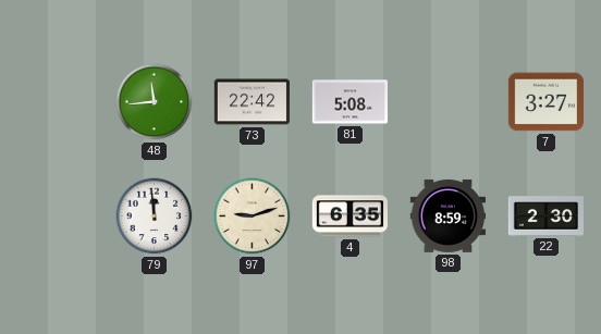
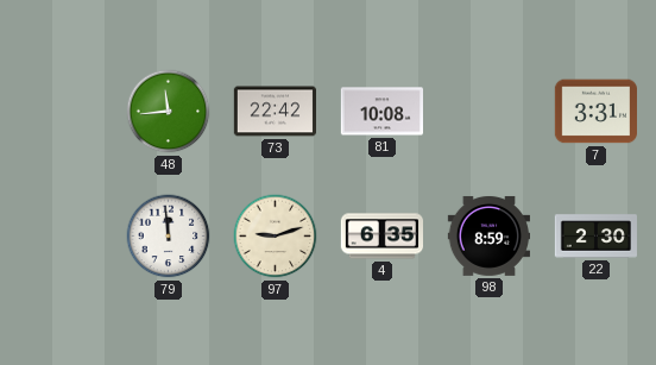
81: 5:08 -> 10:08
7: 3:27 -> 3:31
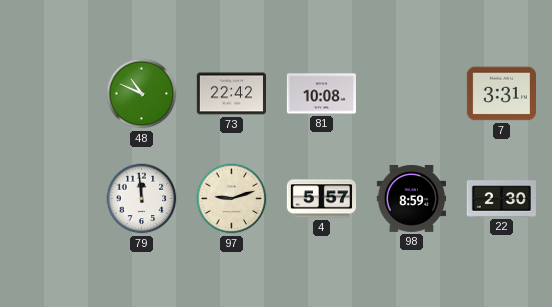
48: 11:44 -> 10:49
4: 6:35 -> 5:57
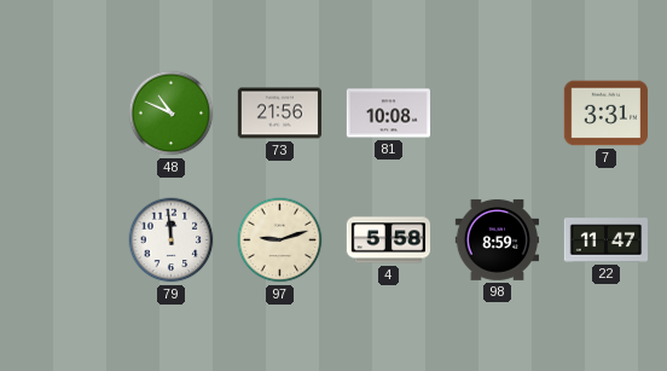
73: 22:42 -> 21:56
4: 5:57 -> 5:58
22: 2:30 -> 11:47
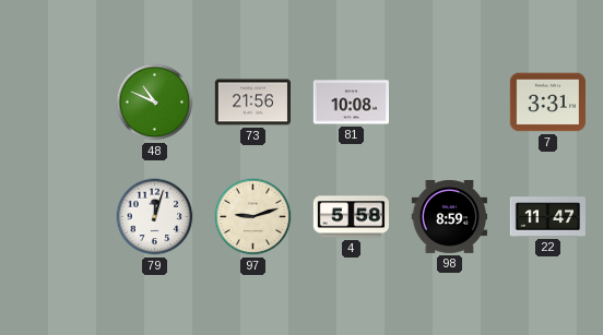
79: 11:59 -> 12:03
